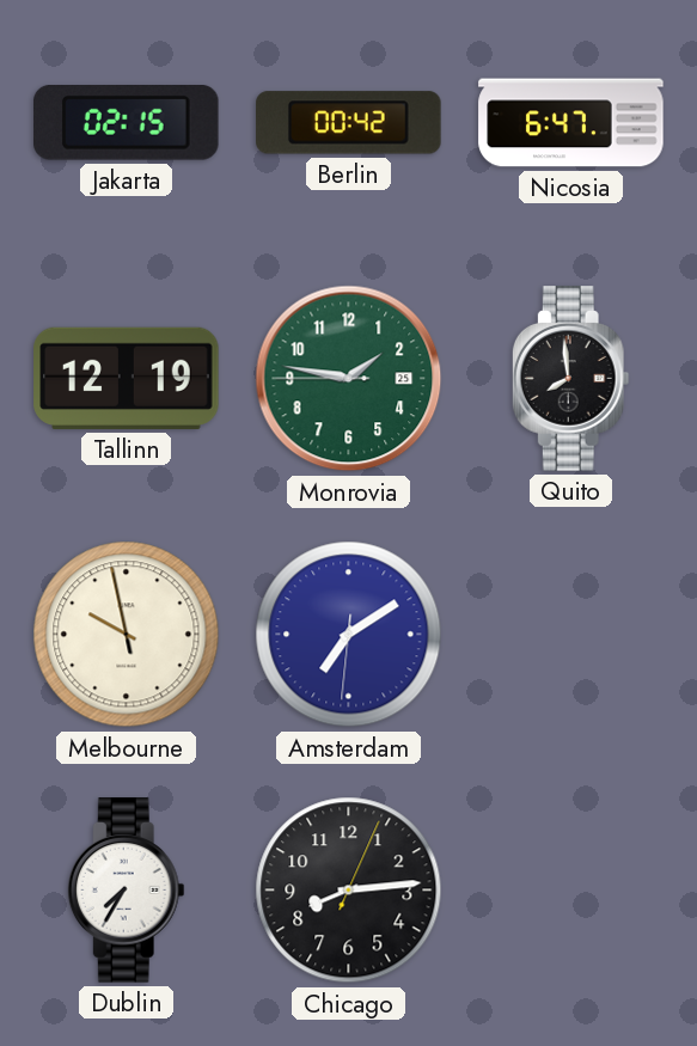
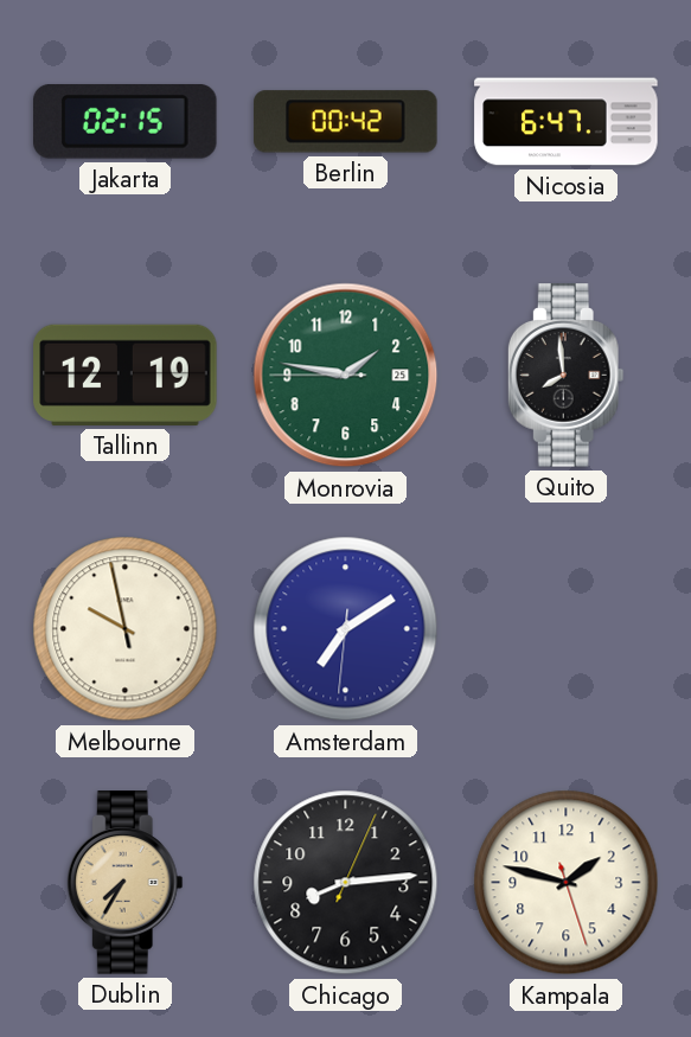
Dublin dial: white -> champagne
Kampala: none -> 1:47
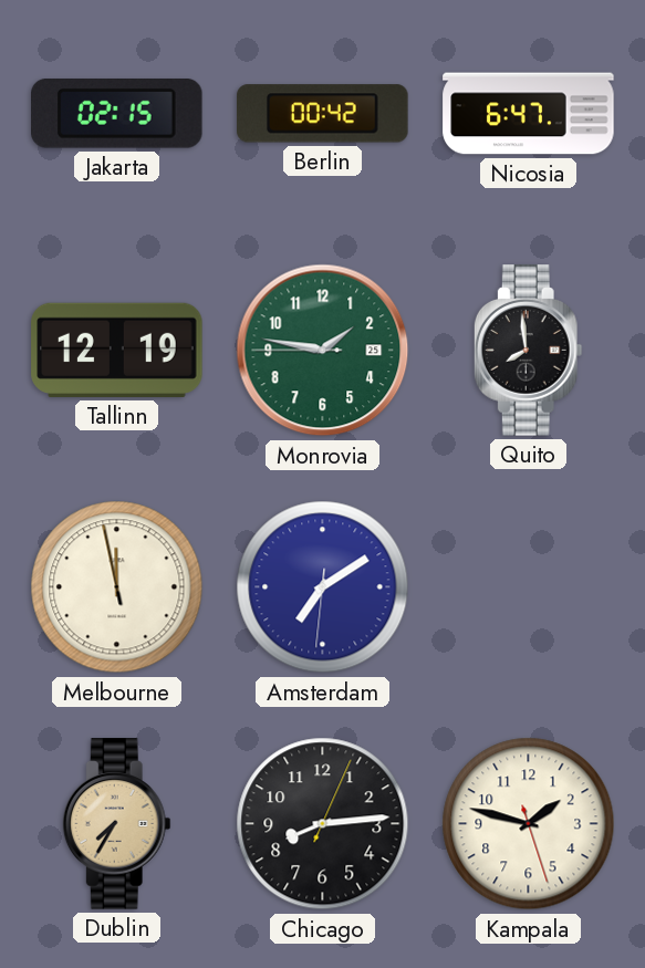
Melbourne: 9:57 -> 11:57
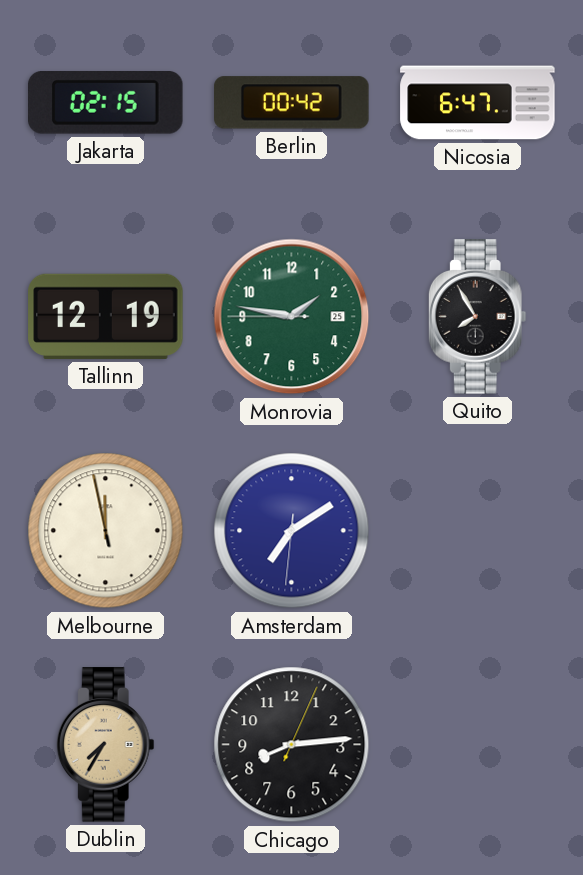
Quito: 7:59 -> 7:55
Kampala: 1:47 -> none
